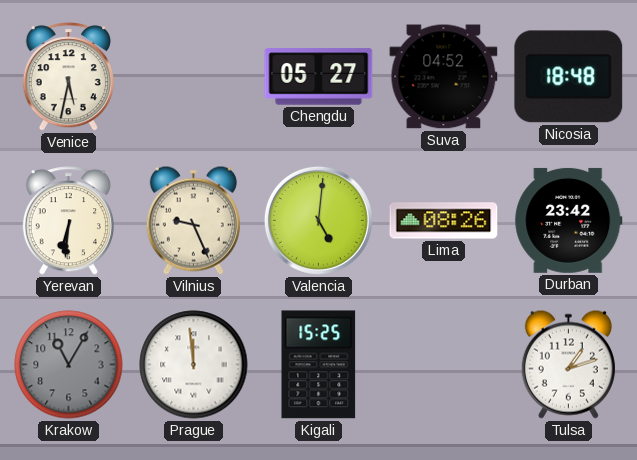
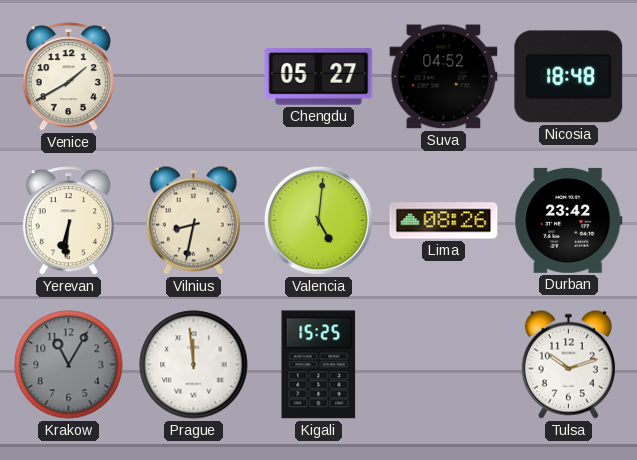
Venice: 5:32 -> 1:40
Vilnius: 9:26 -> 8:32
Tulsa: 1:12 -> 10:12
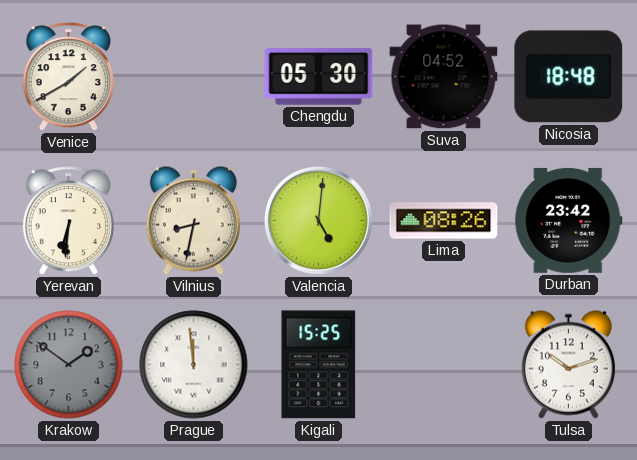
Chengdu: 05:27 -> 05:30
Krakow: 11:05 -> 1:51
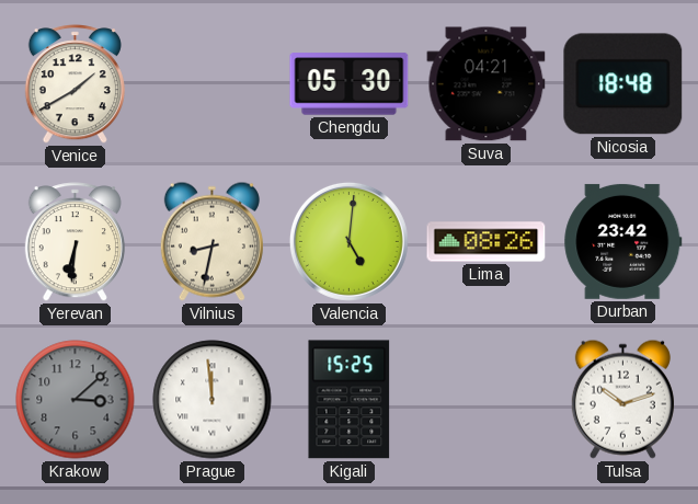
Suva: 04:52 -> 04:21
Krakow: 1:51 -> 3:08
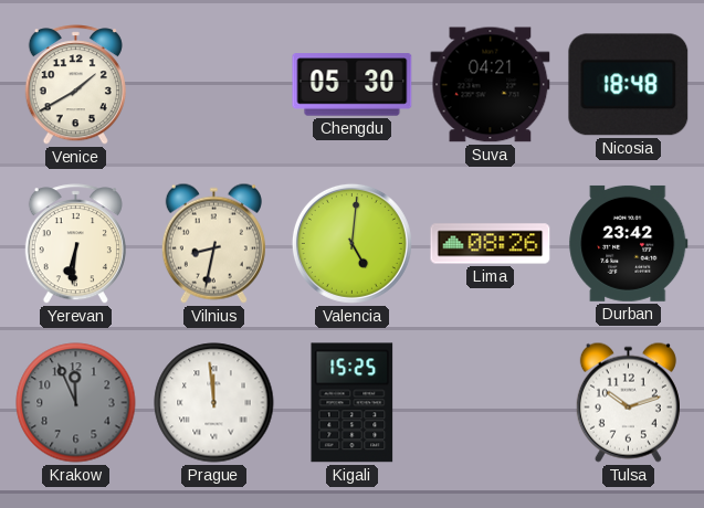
Krakow: 3:08 -> 11:56
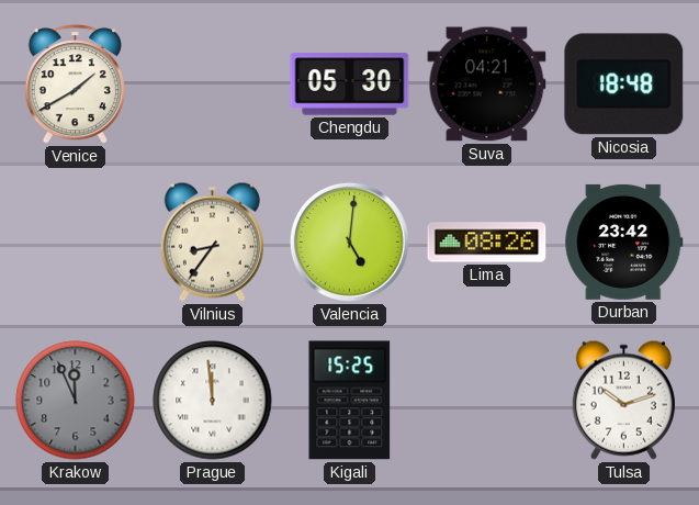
Yerevan: 6:31 -> none
Vilnius: 8:32 -> 8:36
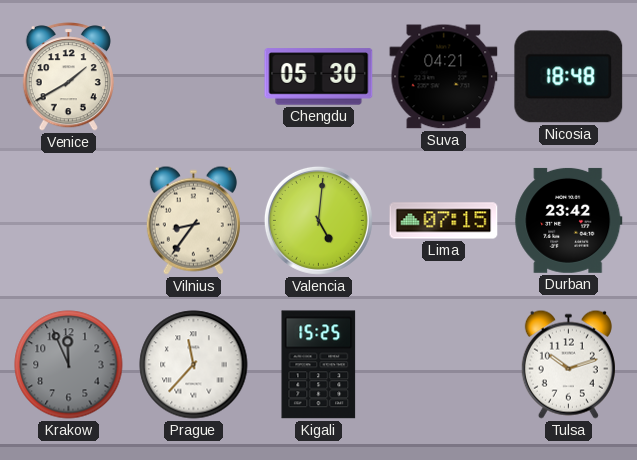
Lima: 08:26 -> 07:15
Prague: 11:59 -> 11:37
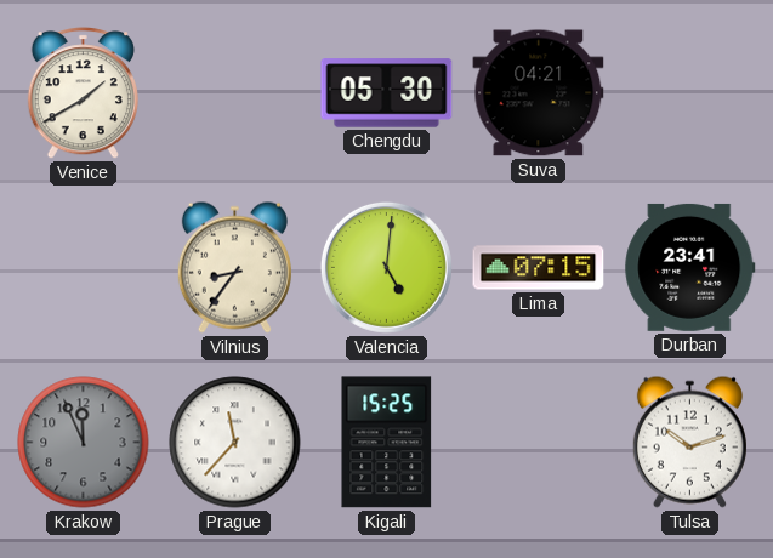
Nicosia: 18:48 -> none
Durban: 23:42 -> 23:41
